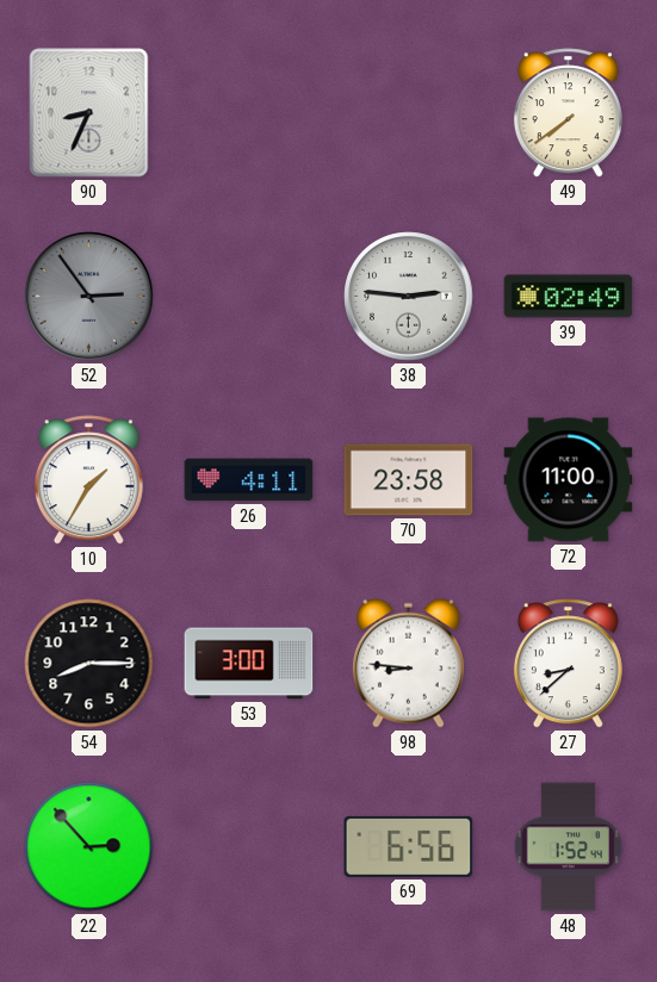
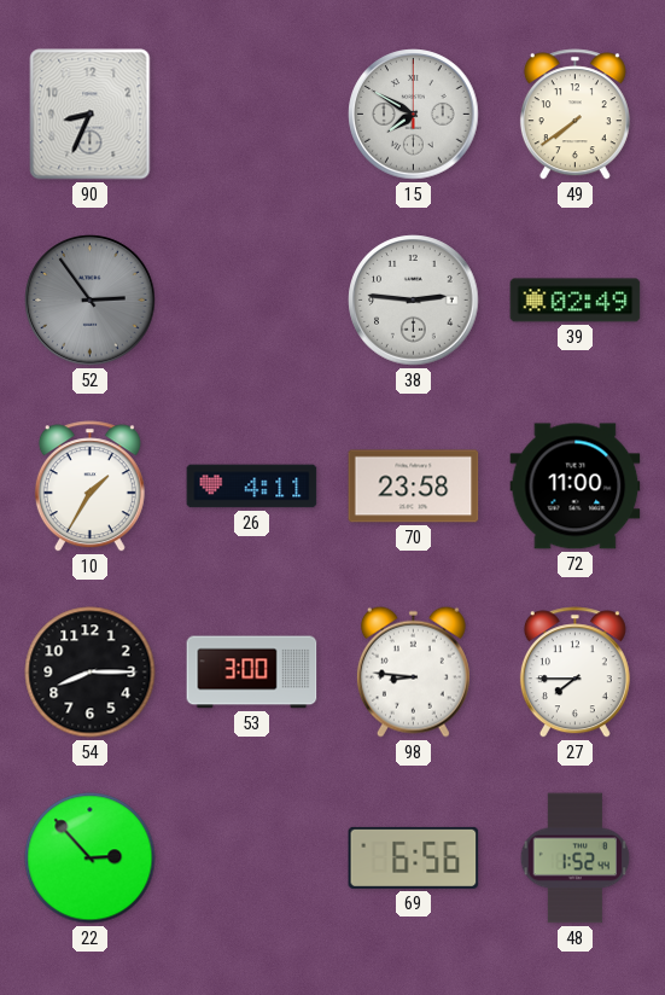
15: none -> 7:50
27: 8:38 -> 7:45
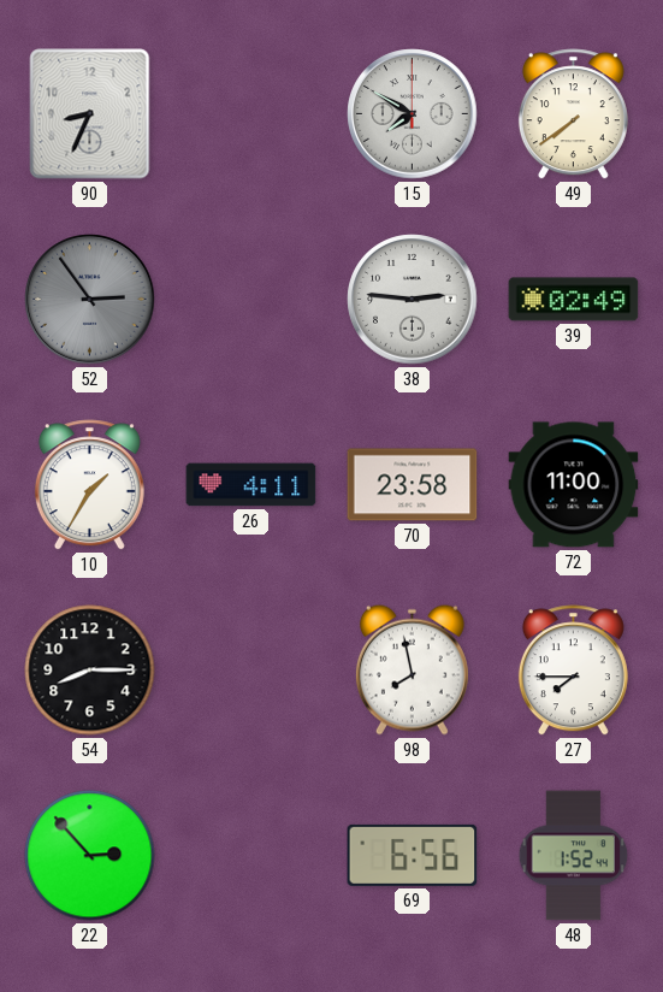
53: 3:00 -> none
98: 8:46 -> 7:58
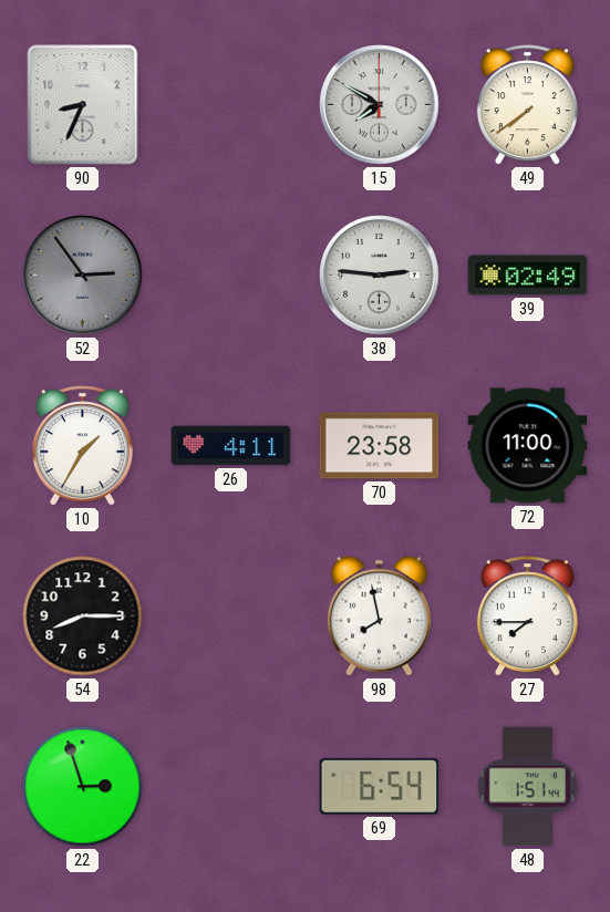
22: 2:53 -> 2:57
69: 6:56 -> 6:54
48: 1:52 -> 1:51
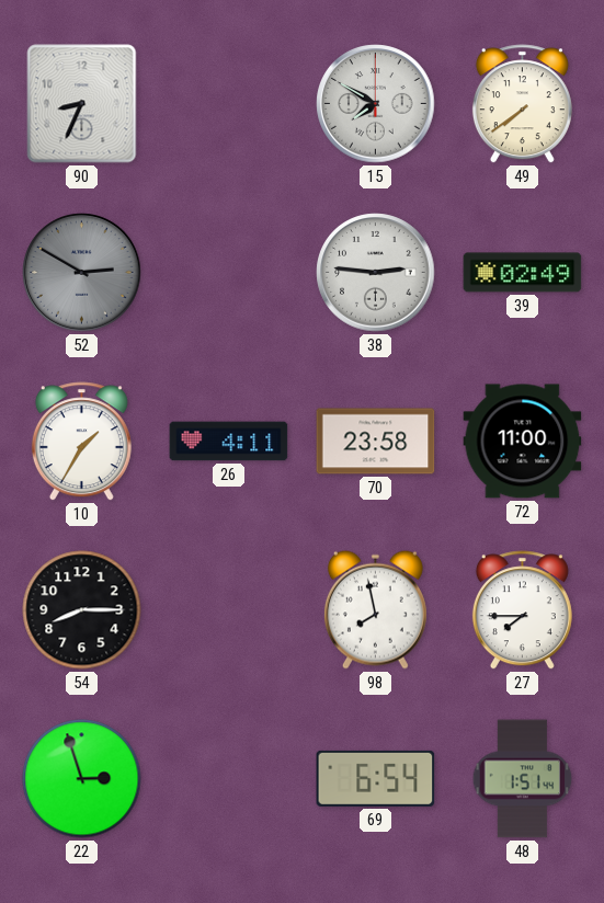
52: 2:54 -> 2:50
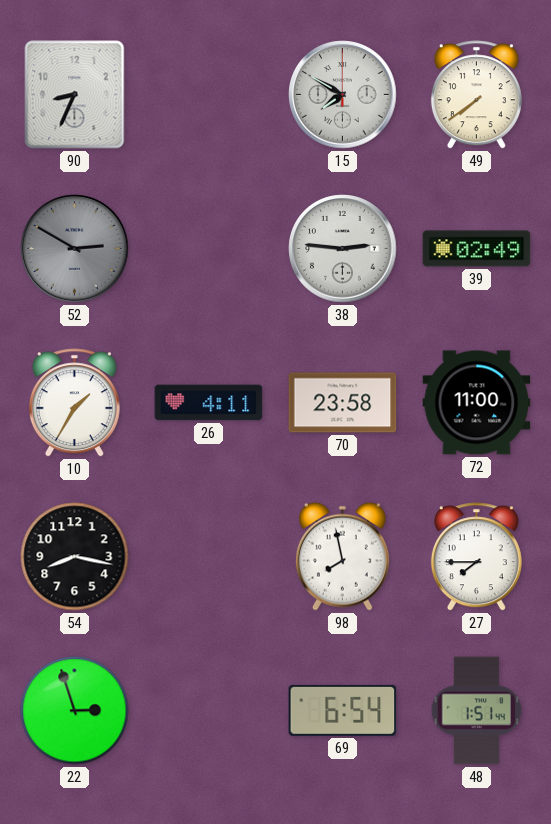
54: 8:15 -> 8:17
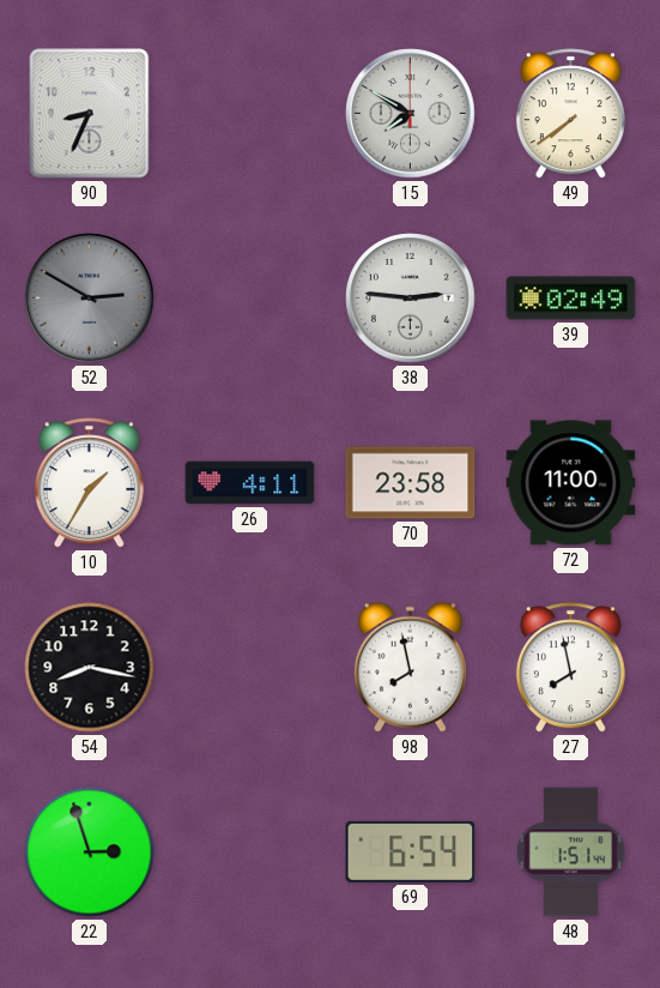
27: 7:45 -> 7:58
